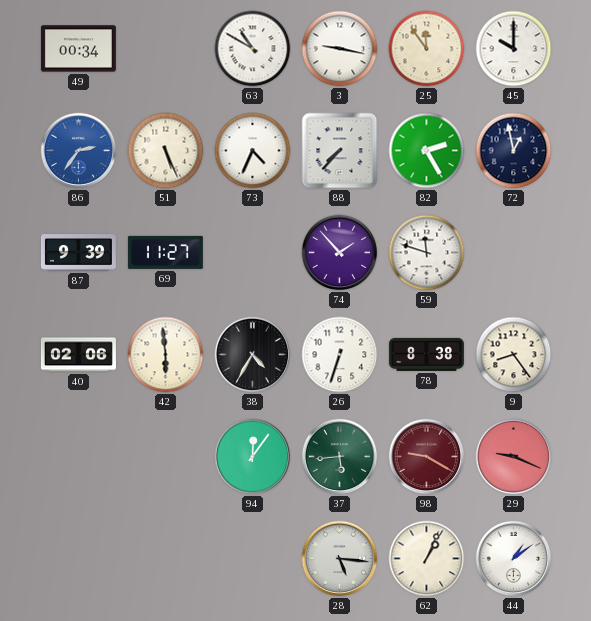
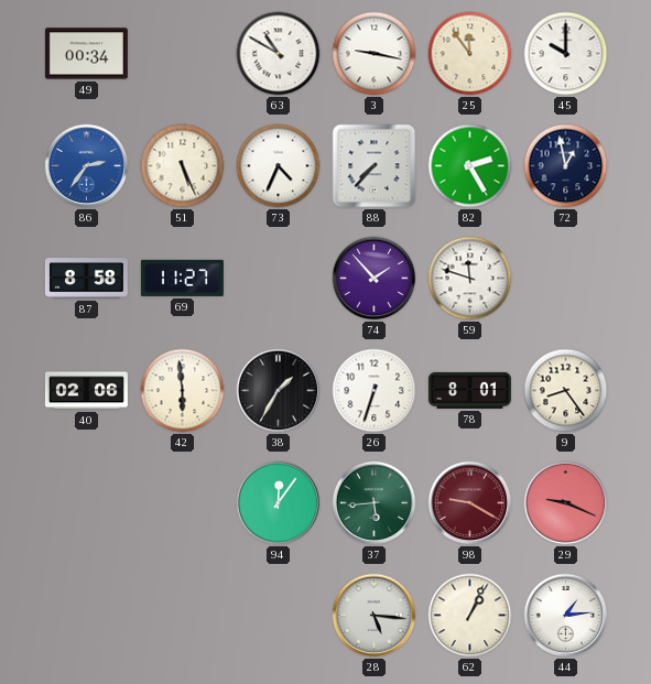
87: 9:39 -> 8:58
38: 4:35 -> 1:35
78: 8:38 -> 8:01
44: 1:09 -> 1:14
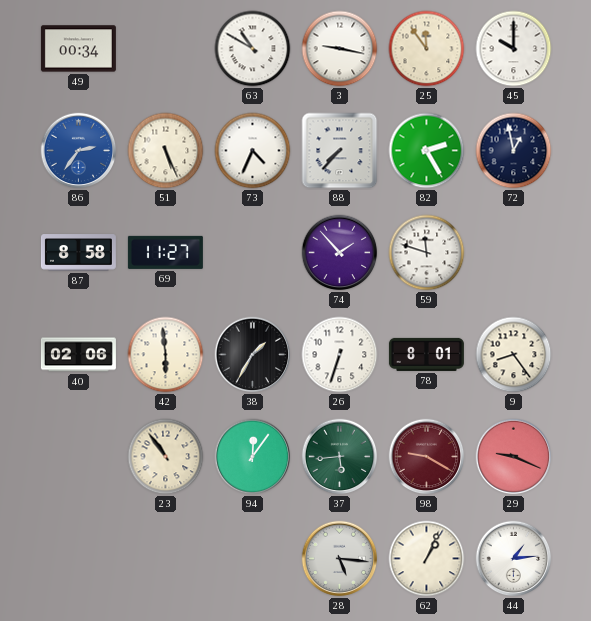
23: none -> 10:54
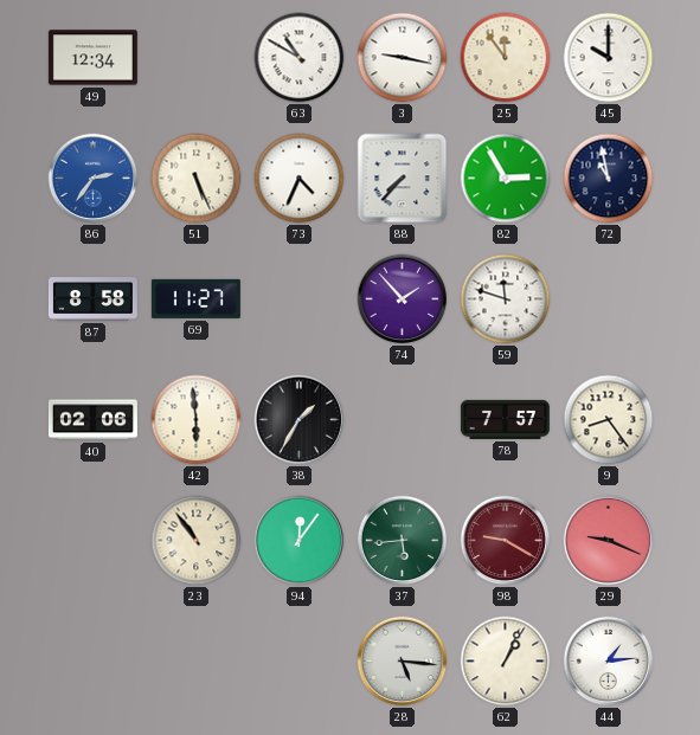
49: 00:34 -> 12:34
82: 2:25 -> 2:55
72: 12:58 -> 10:58
26: 6:33 -> none
78: 8:01 -> 7:57
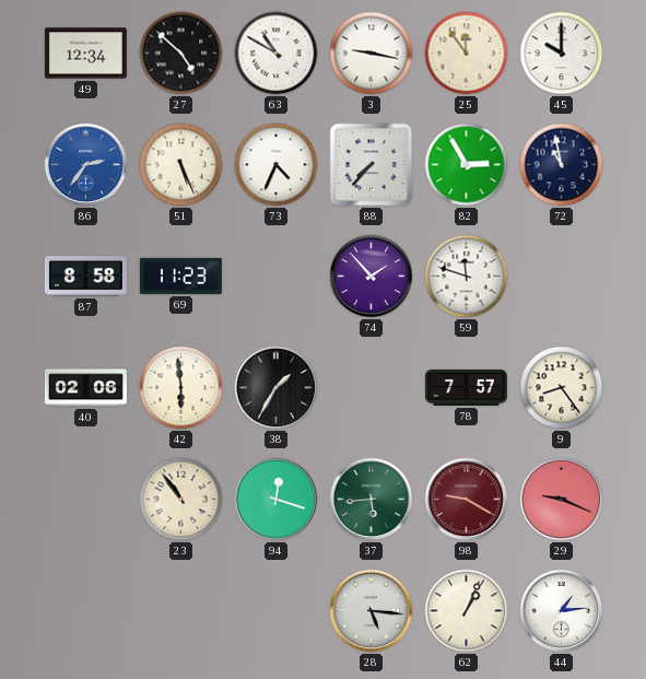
27: none -> 4:52
69: 11:27 -> 11:23
94: 12:06 -> 12:18
